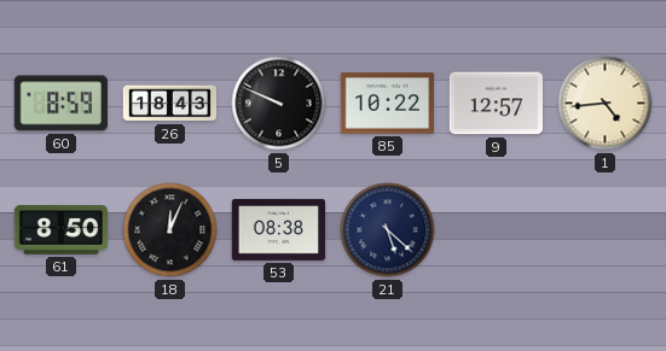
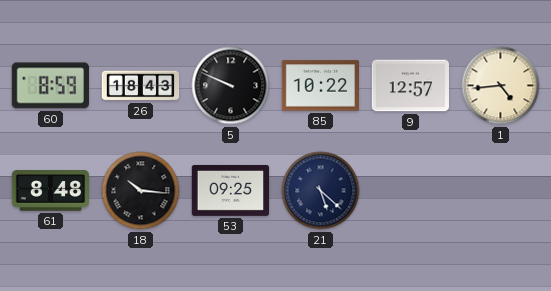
61: 8:50 -> 8:48
18: 12:04 -> 10:16
53: 08:38 -> 09:25
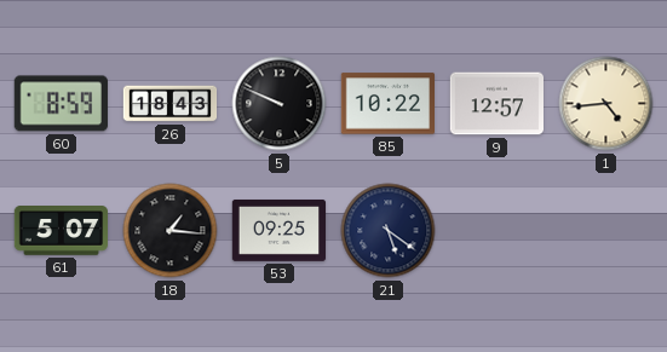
61: 8:48 -> 5:07
18: 10:16 -> 1:16
21: 5:22 -> 5:21
